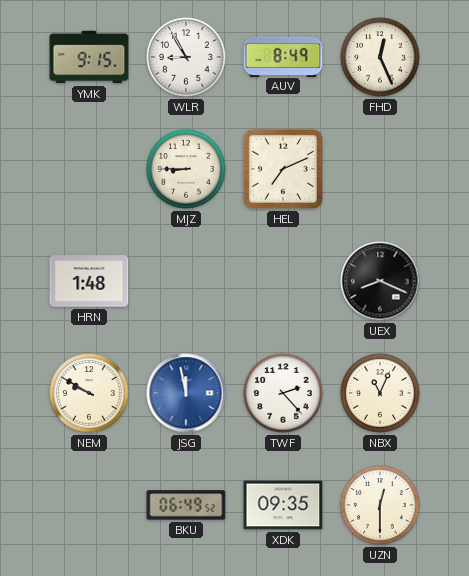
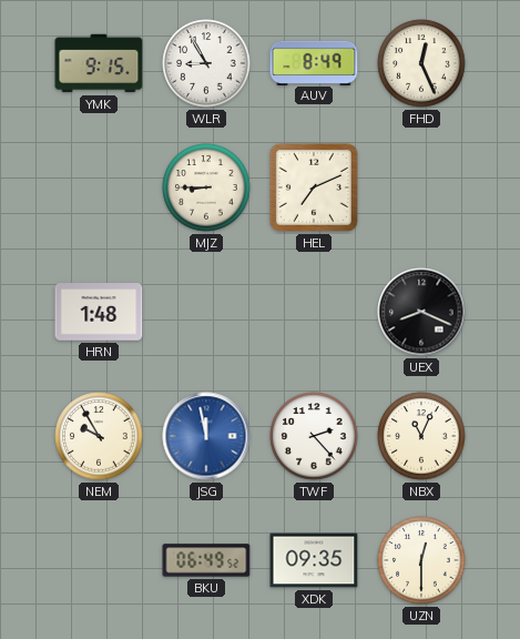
NEM: 9:50 -> 9:55
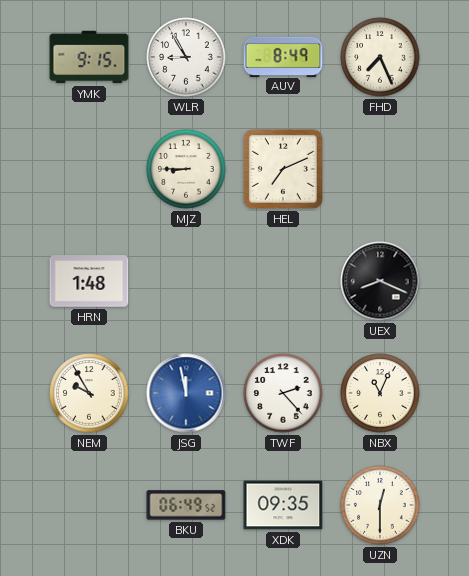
FHD: 12:26 -> 7:26
